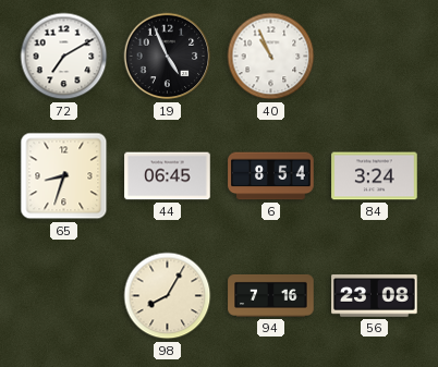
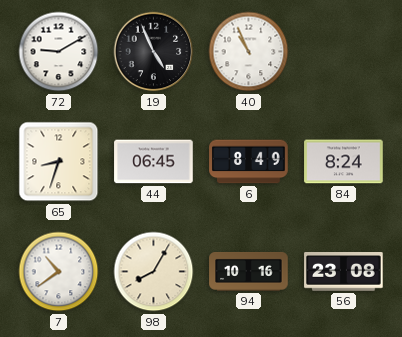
72: 7:10 -> 9:10
6: 8:54 -> 8:49
84: 3:24 -> 8:24
7: none -> 10:39
94: 7:16 -> 10:16
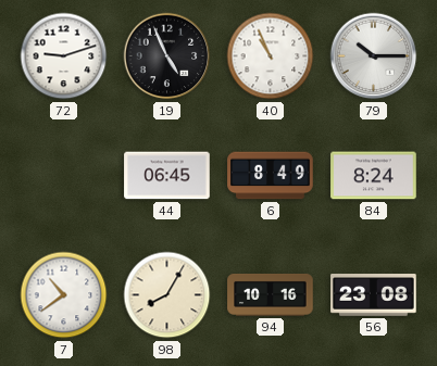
72: 9:10 -> 9:12
79: none -> 10:15
65: 8:33 -> none
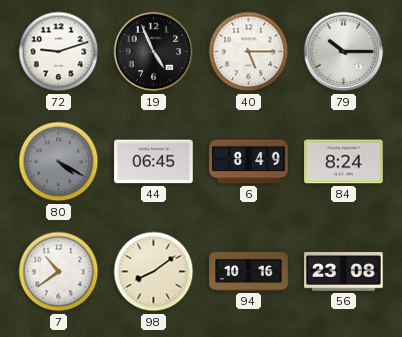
40: 10:56 -> 5:15
80: none -> 4:20
98: 8:05 -> 8:09
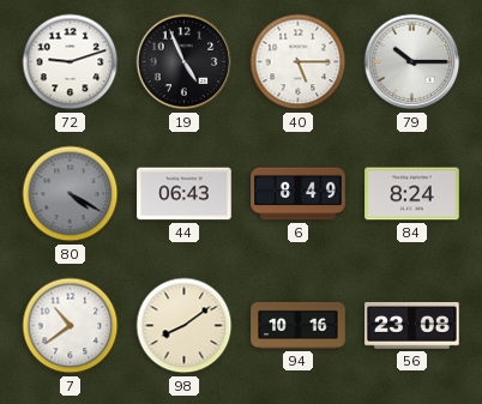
44: 06:45 -> 06:43
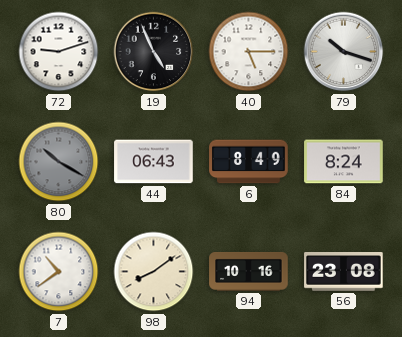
79: 10:15 -> 10:18
80: 4:20 -> 10:20
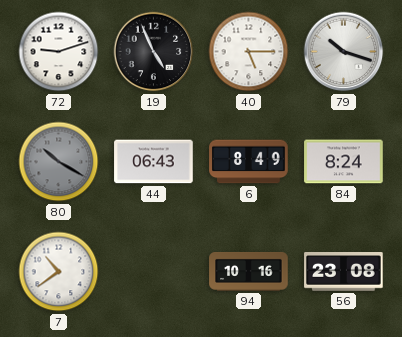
98: 8:09 -> none
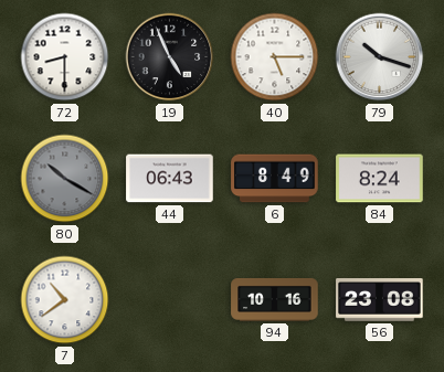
72: 9:12 -> 8:30
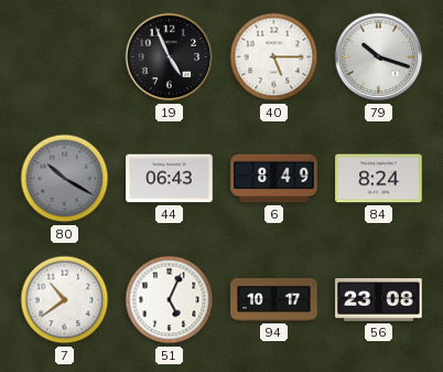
72: 8:30 -> none
51: none -> 5:04
94: 10:16 -> 10:17
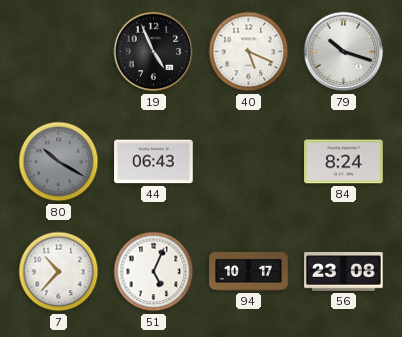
40: 5:15 -> 5:19
6: 8:49 -> none
7: 10:39 -> 10:37
